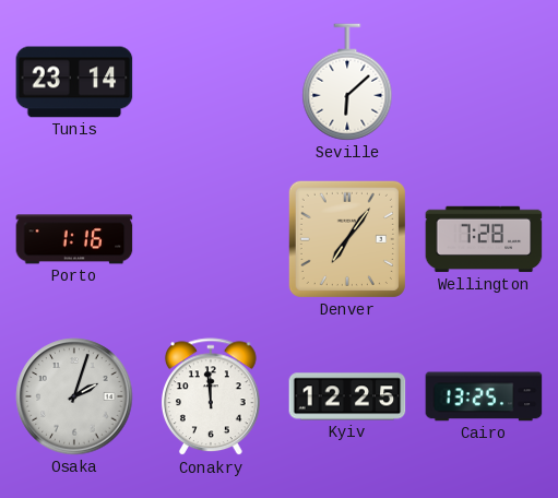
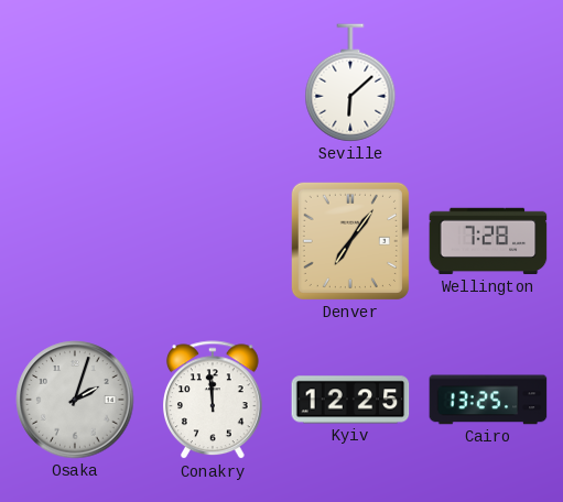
Tunis: 23:14 -> none
Porto: 1:16 -> none
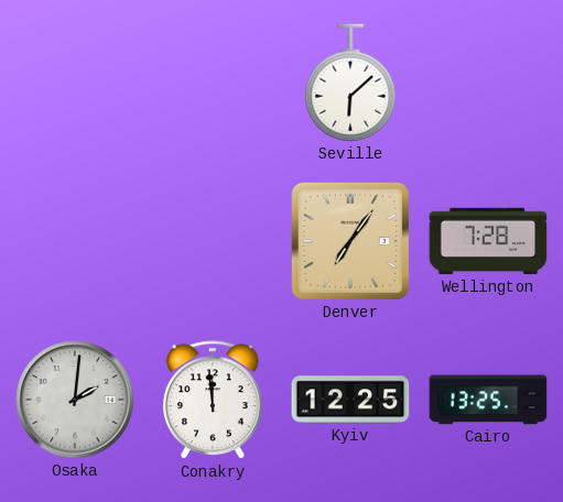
Osaka: 2:03 -> 2:01
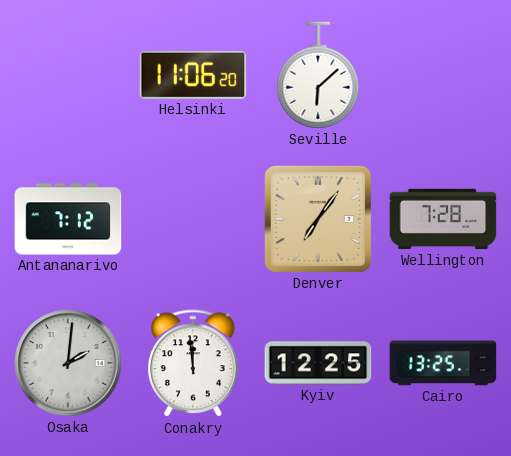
Helsinki: none -> 11:06
Antananarivo: none -> 7:12
